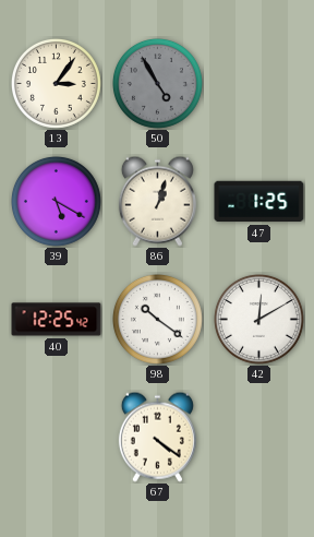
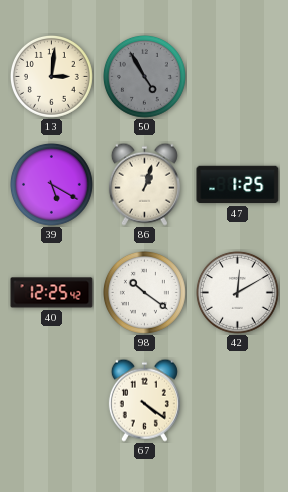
13: 3:06 -> 3:01
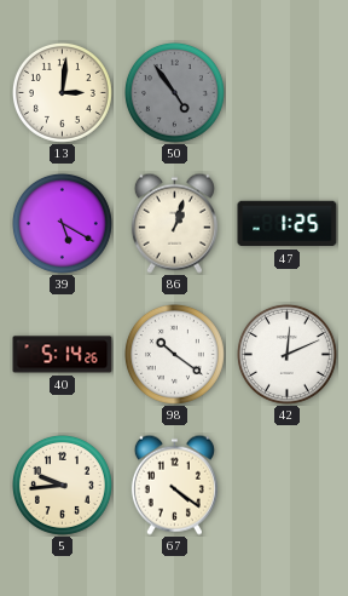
50: 4:55 -> 4:54
40: 12:25 -> 5:14
42: 12:10 -> 12:11
5: none -> 9:44
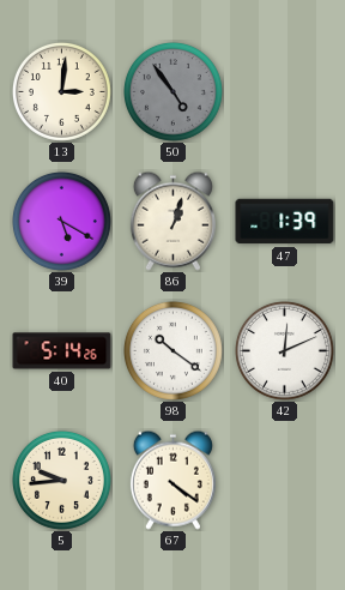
47: 1:25 -> 1:39
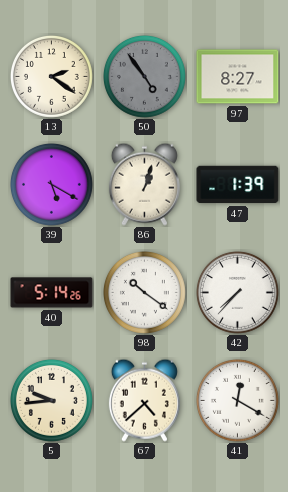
13: 3:01 -> 2:21
97: none -> 8:27
42: 12:11 -> 7:37
67: 4:21 -> 4:38
41: none -> 12:20
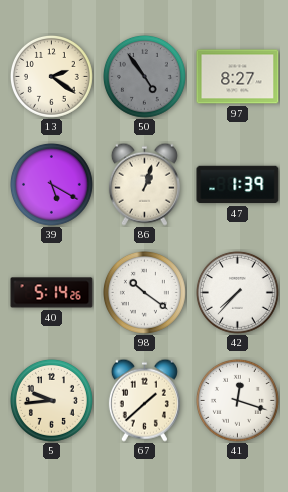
67: 4:38 -> 1:38
41: 12:20 -> 12:18
